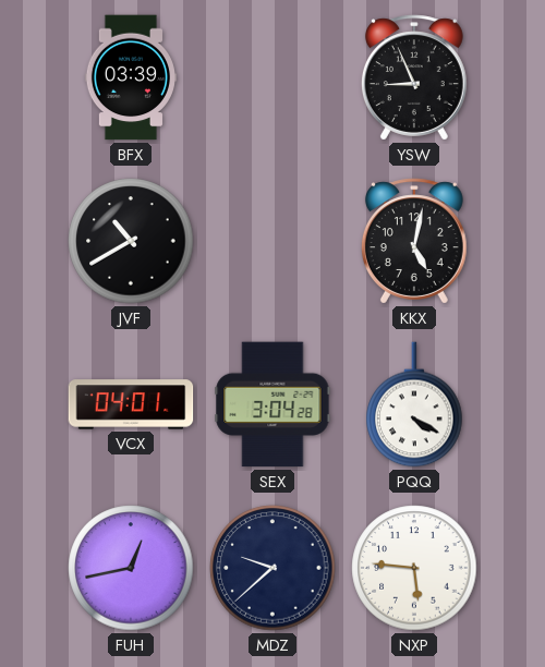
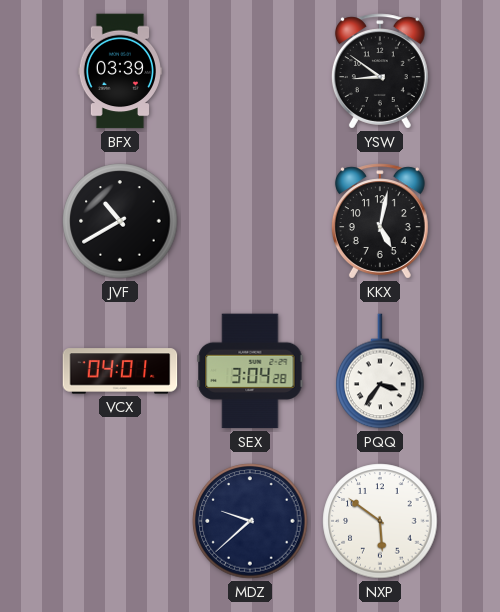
YSW: 8:56 -> 8:51
PQQ: 4:20 -> 3:36
FUH: 12:43 -> none
NXP: 5:46 -> 5:51
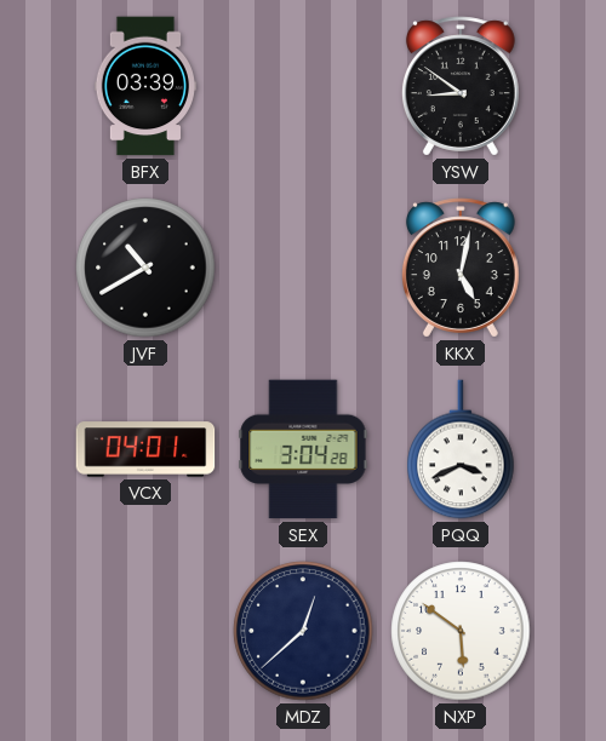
PQQ: 3:36 -> 3:41
MDZ: 9:38 -> 12:38
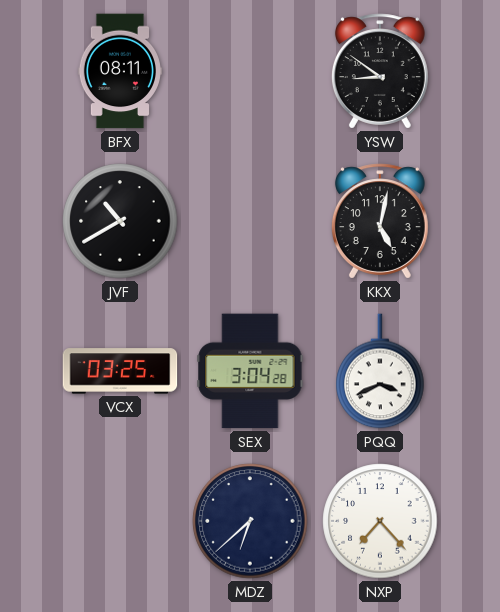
BFX: 03:39 -> 08:11
VCX: 04:01 -> 03:25
MDZ: 12:38 -> 6:38
NXP: 5:51 -> 7:23
